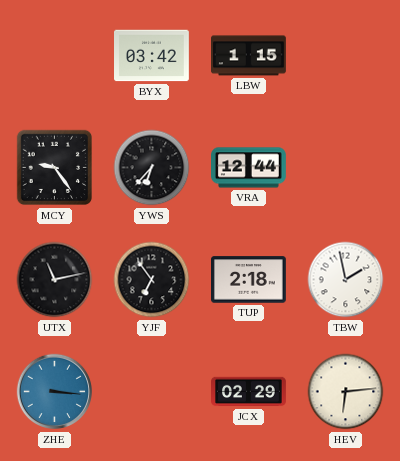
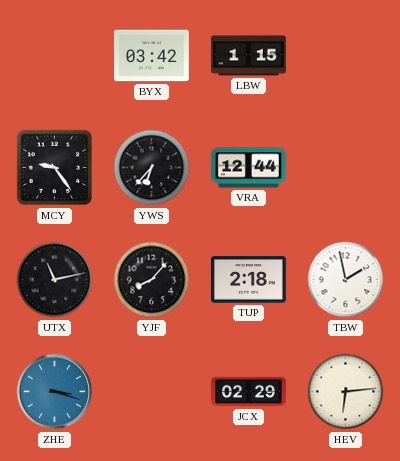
YJF: 6:54 -> 8:07
ZHE: 3:16 -> 3:18
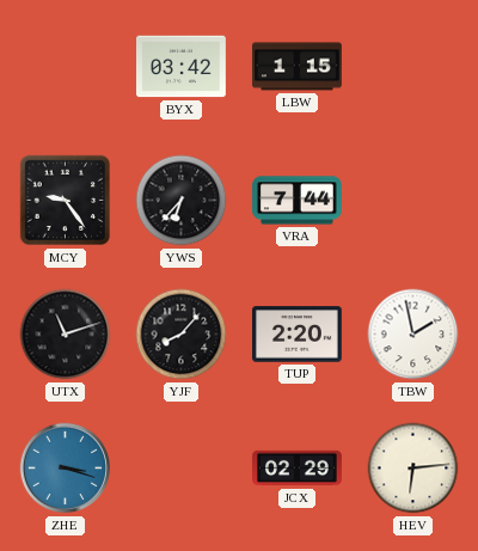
VRA: 12:44 -> 7:44
UTX: 11:13 -> 11:12
TUP: 2:18 -> 2:20
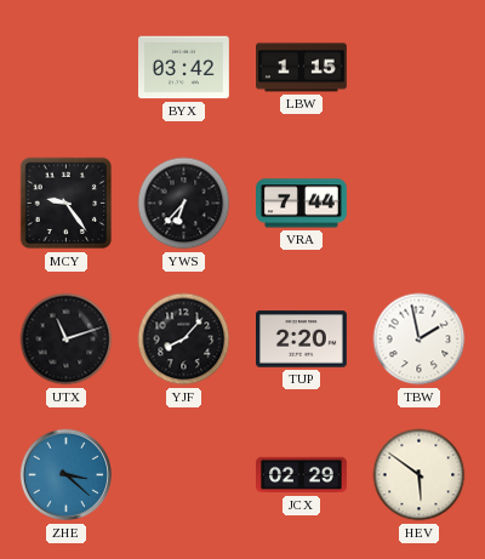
ZHE: 3:18 -> 3:22
HEV: 6:14 -> 5:51
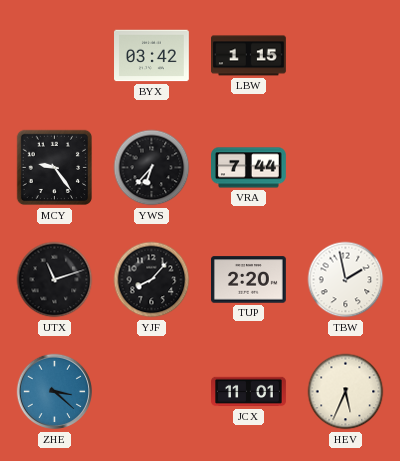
JCX: 02:29 -> 11:01
HEV: 5:51 -> 5:34
